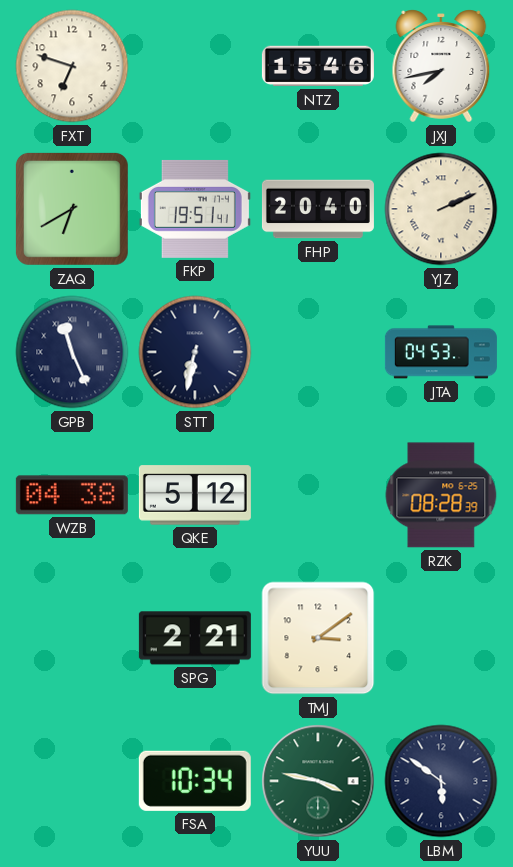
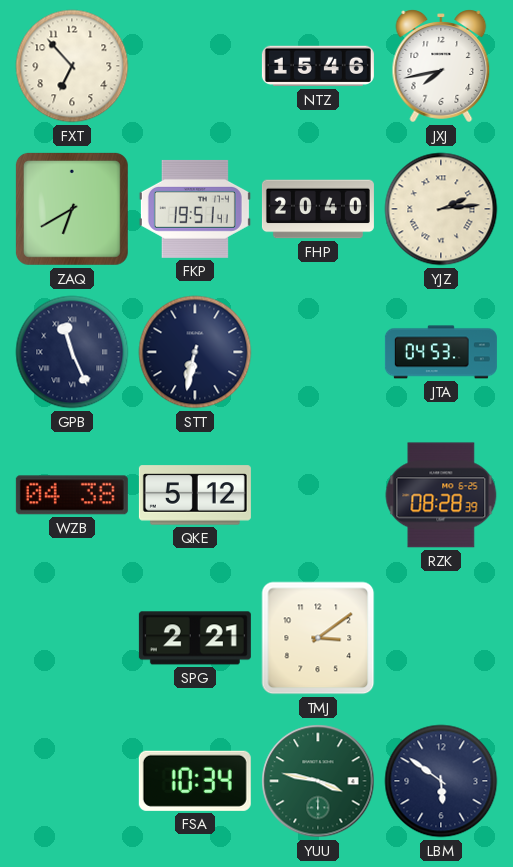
FXT: 6:48 -> 6:53
YJZ: 2:11 -> 2:14
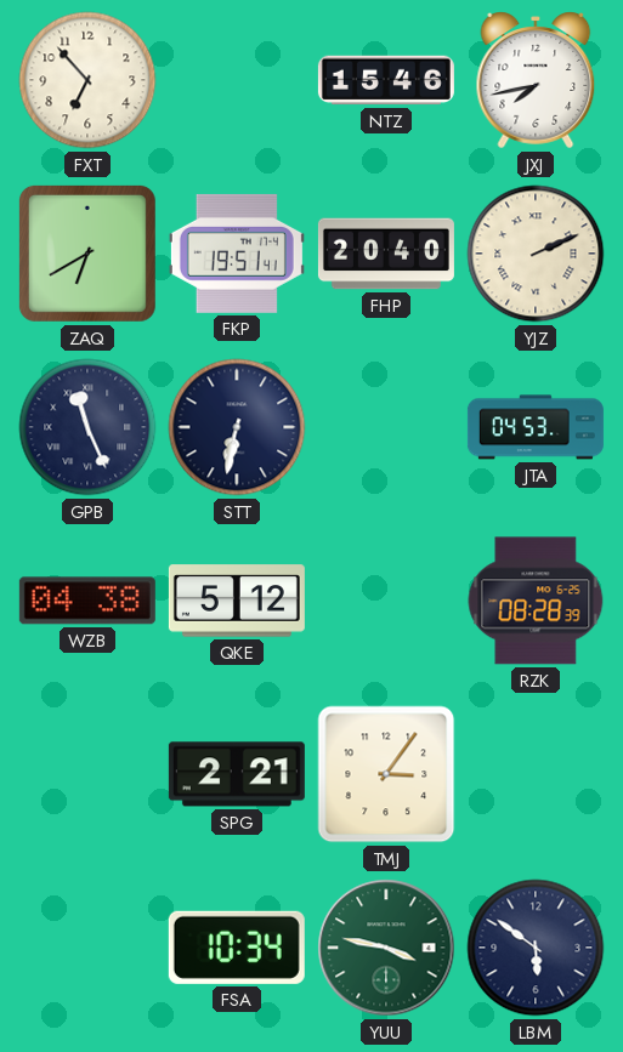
YJZ: 2:14 -> 2:11
TMJ: 3:09 -> 3:06
